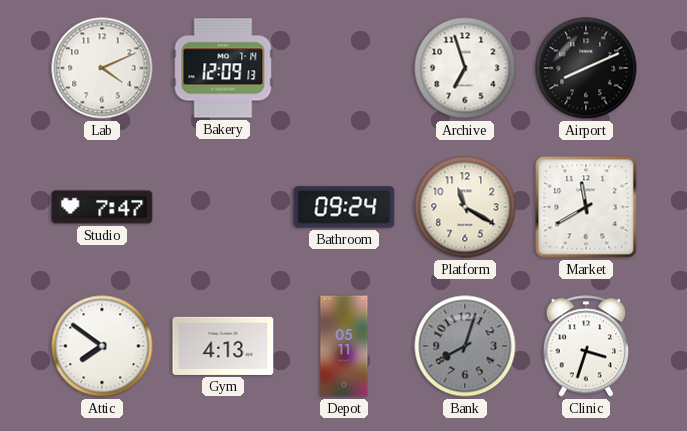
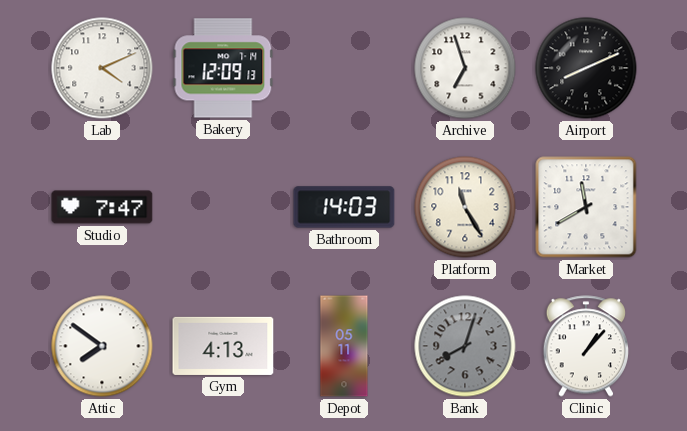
Bathroom: 09:24 -> 14:03
Platform: 11:20 -> 11:25
Clinic: 3:33 -> 1:07
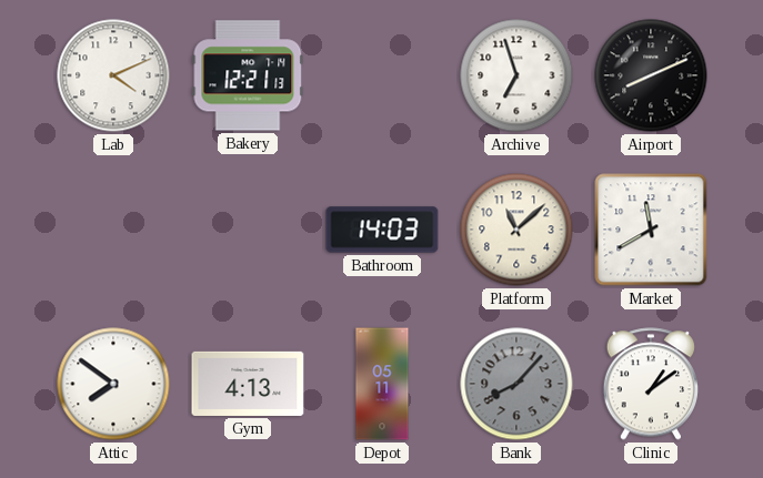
Bakery: 12:09 -> 12:21
Studio: 7:47 -> none
Platform: 11:25 -> 11:08
Bank: 8:03 -> 8:07
Clinic: 1:07 -> 1:09
